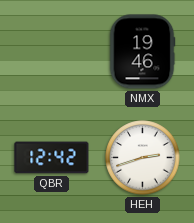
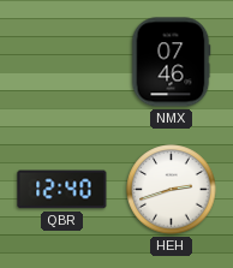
NMX: 19:46 -> 07:46
QBR: 12:42 -> 12:40
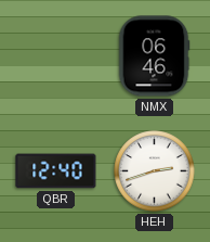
NMX: 07:46 -> 06:46
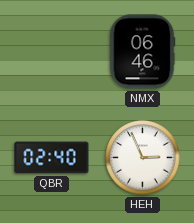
QBR: 12:40 -> 02:40
HEH: 2:42 -> 2:56
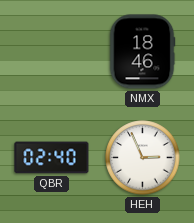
NMX: 06:46 -> 18:46
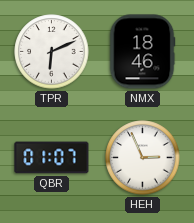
TPR: none -> 6:11
QBR: 02:40 -> 01:07
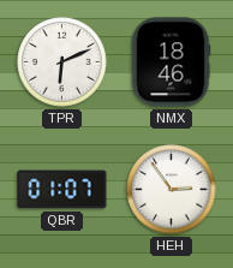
HEH: 2:56 -> 2:54
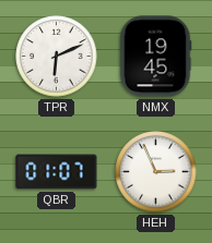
NMX: 18:46 -> 19:45
HEH: 2:54 -> 2:56
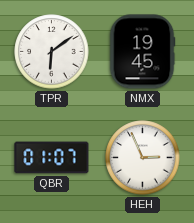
TPR: 6:11 -> 6:09
